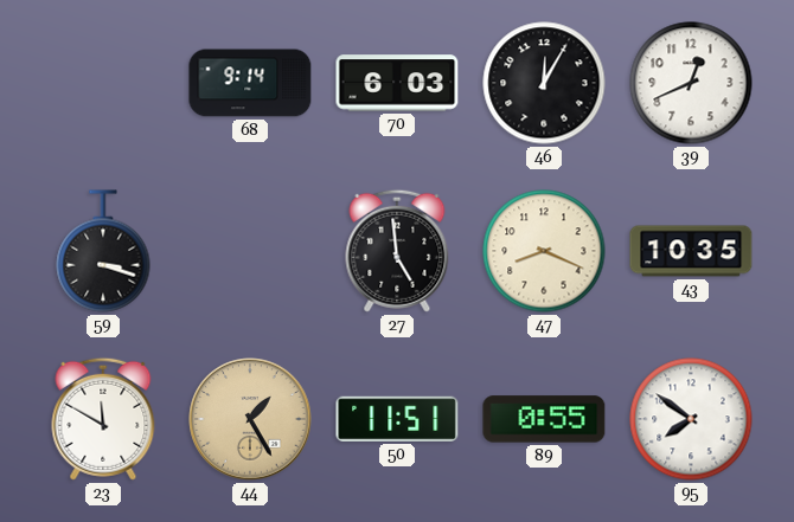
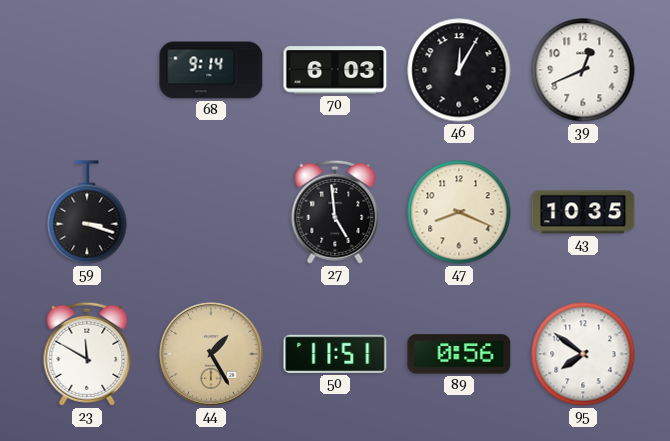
89: 0:55 -> 0:56
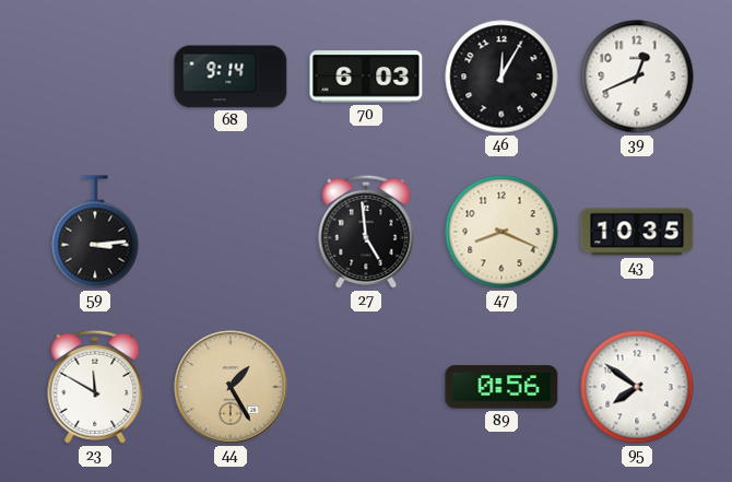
59: 3:18 -> 3:14
50: 11:51 -> none
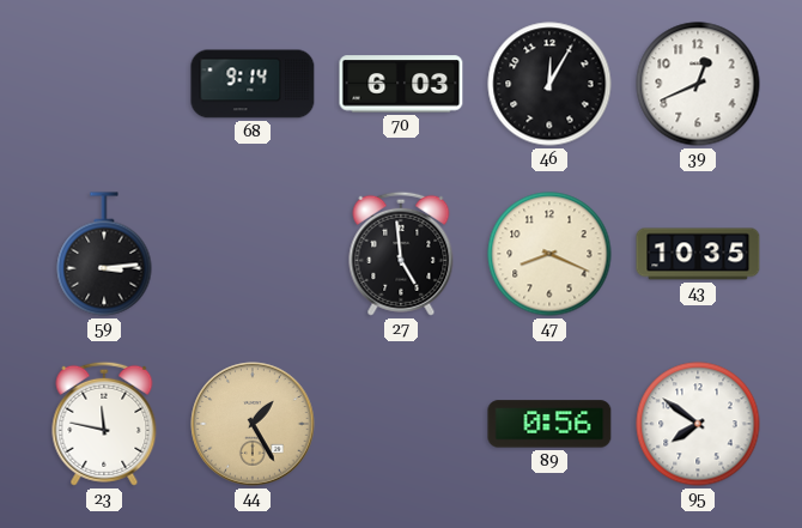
23: 11:50 -> 11:47
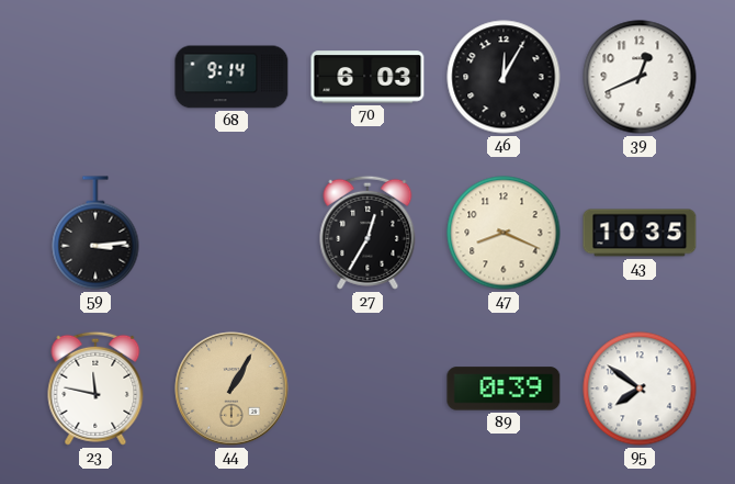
27: 4:59 -> 12:35
44: 1:25 -> 1:05
89: 0:56 -> 0:39
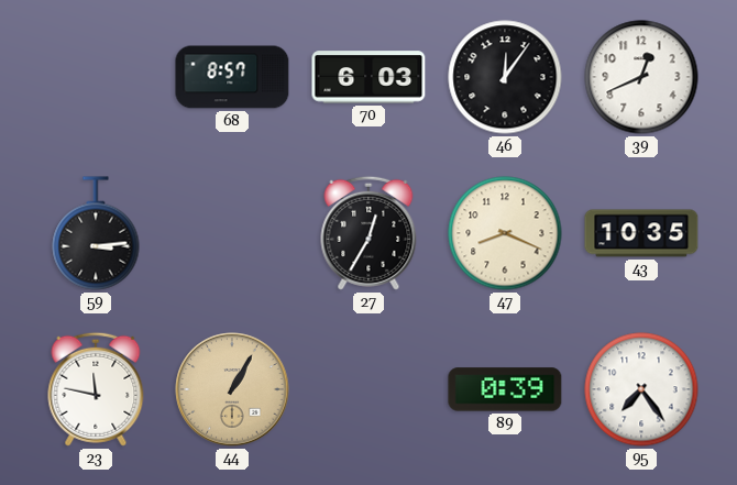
68: 9:14 -> 8:57
46: 12:05 -> 12:06
95: 7:51 -> 7:24
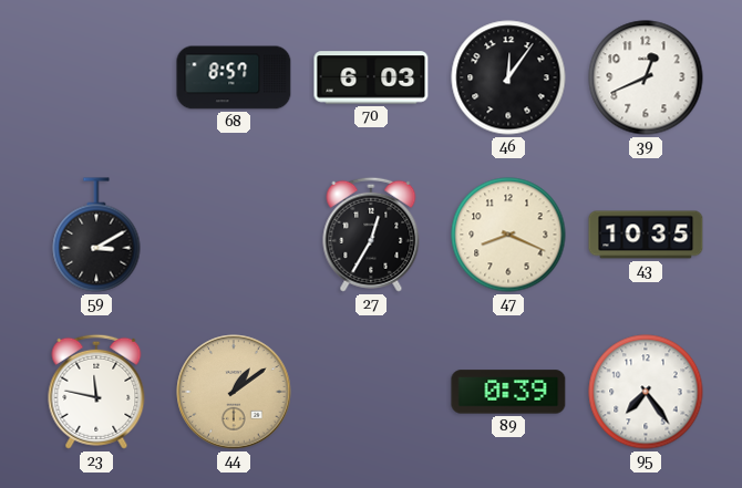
59: 3:14 -> 3:10
44: 1:05 -> 1:09
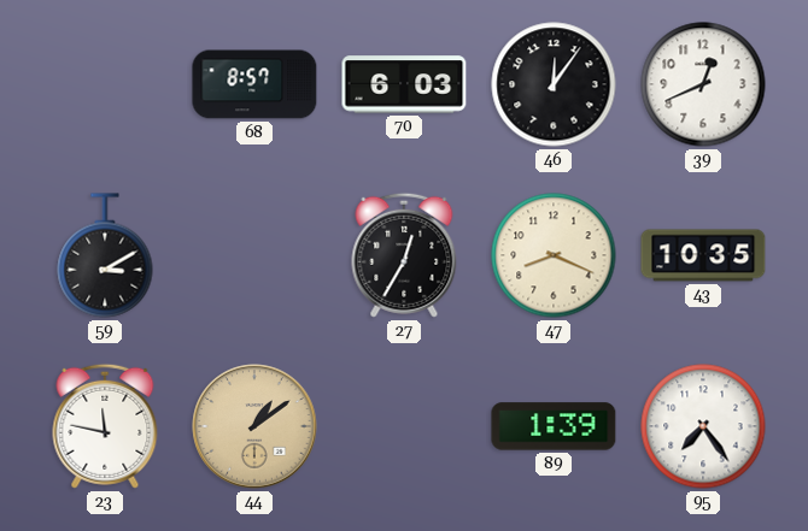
89: 0:39 -> 1:39
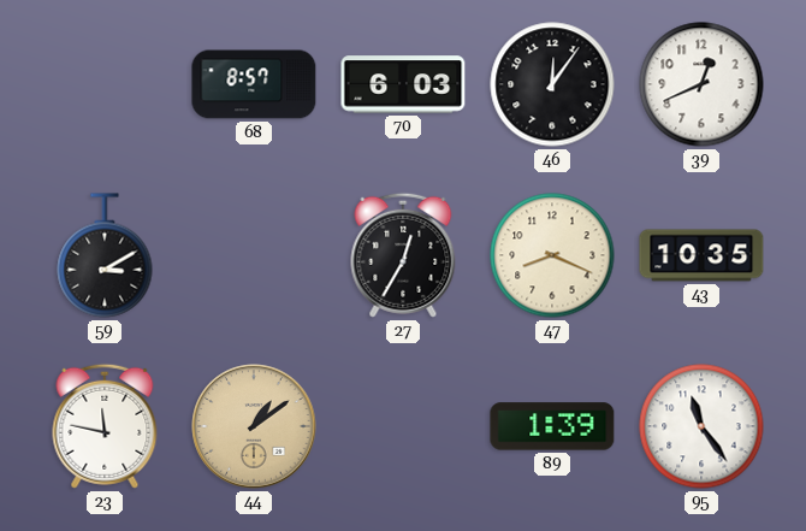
95: 7:24 -> 11:24
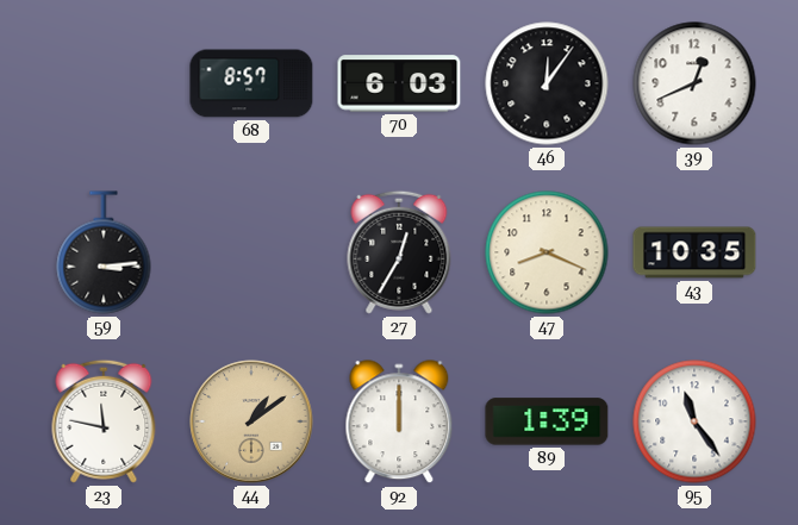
59: 3:10 -> 3:14
92: none -> 12:00
